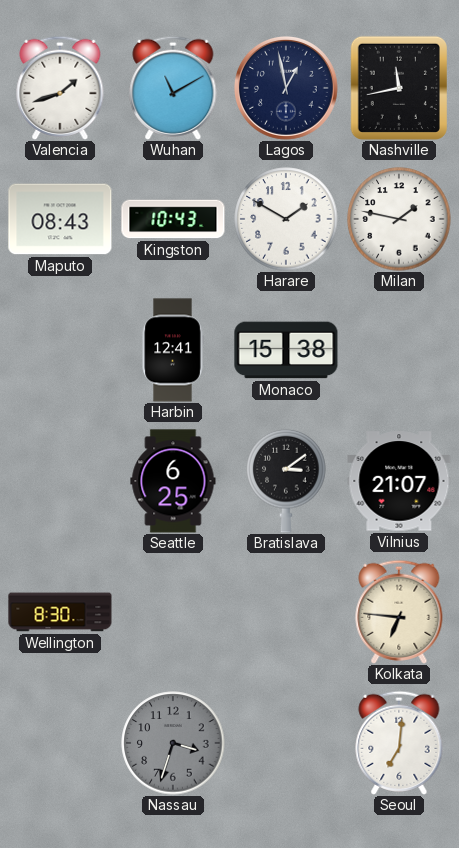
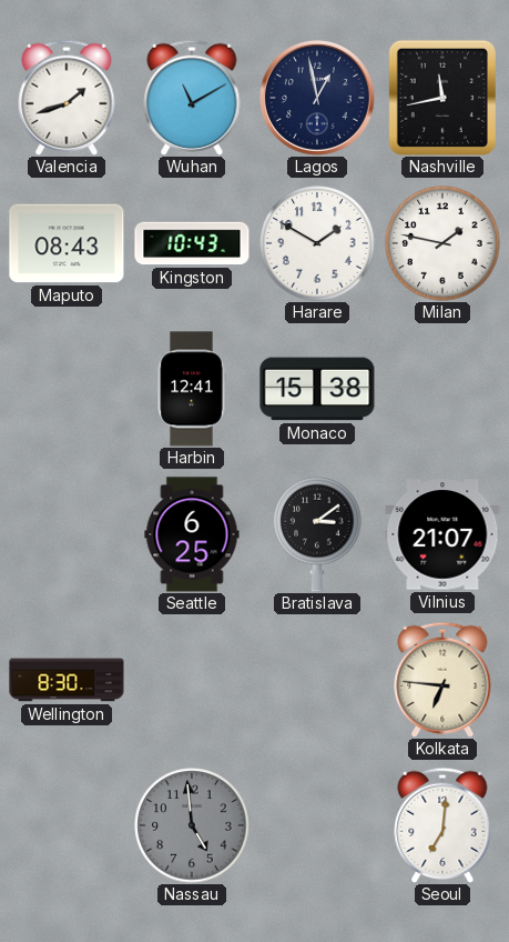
Nassau: 3:33 -> 4:59
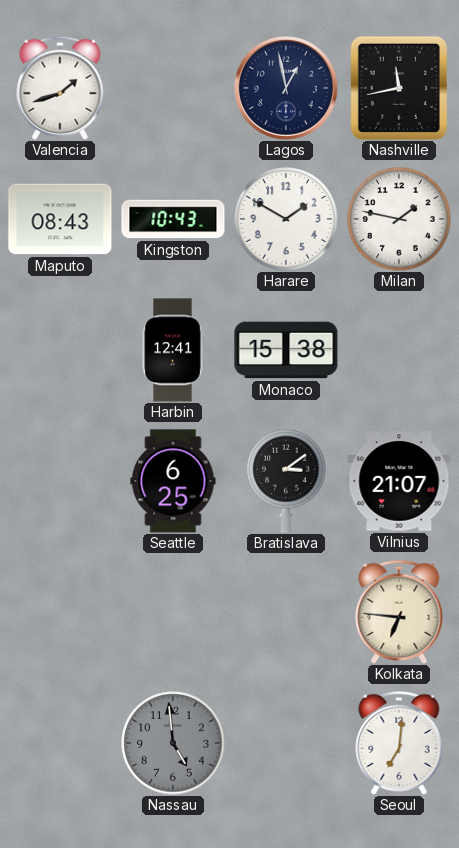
Wuhan: 11:10 -> none
Wellington: 8:30 -> none
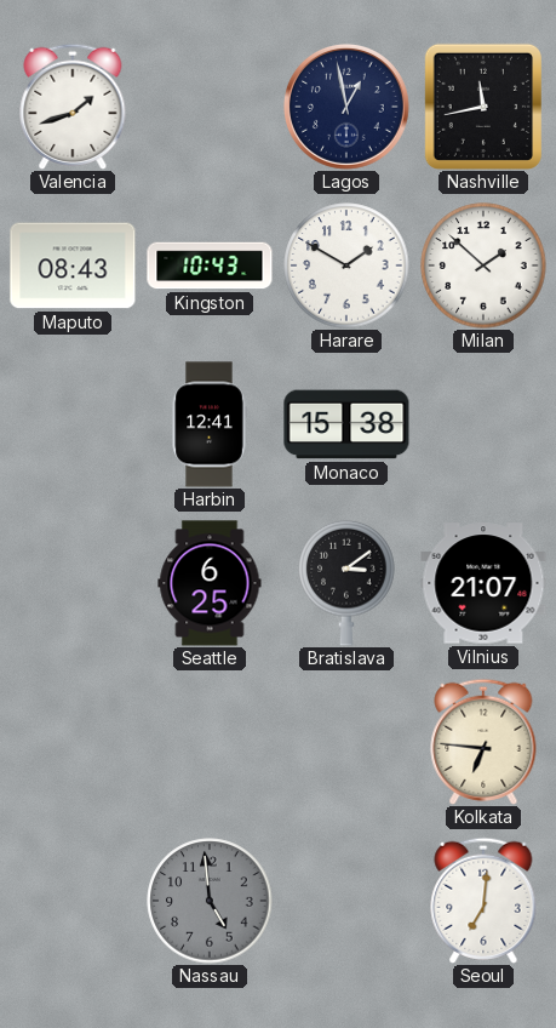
Milan: 1:47 -> 1:52
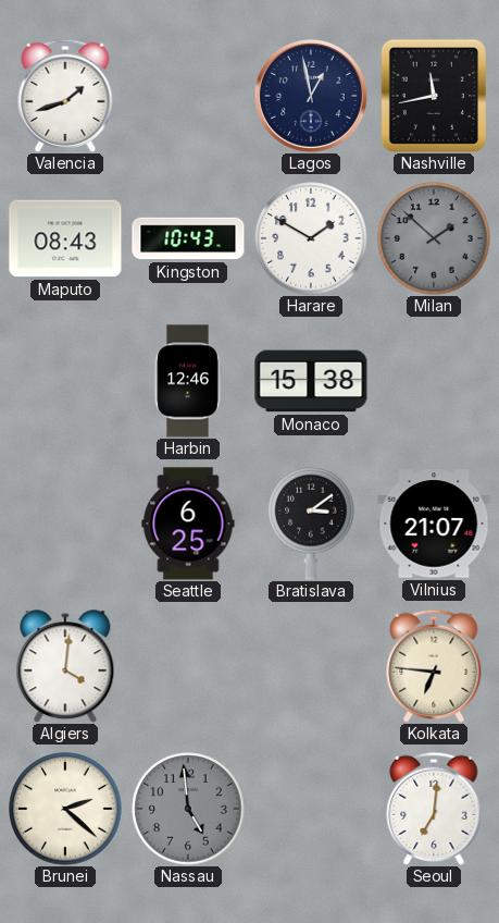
Milan dial: white -> grey
Harbin: 12:41 -> 12:46
Algiers: none -> 4:01
Brunei: none -> 2:22
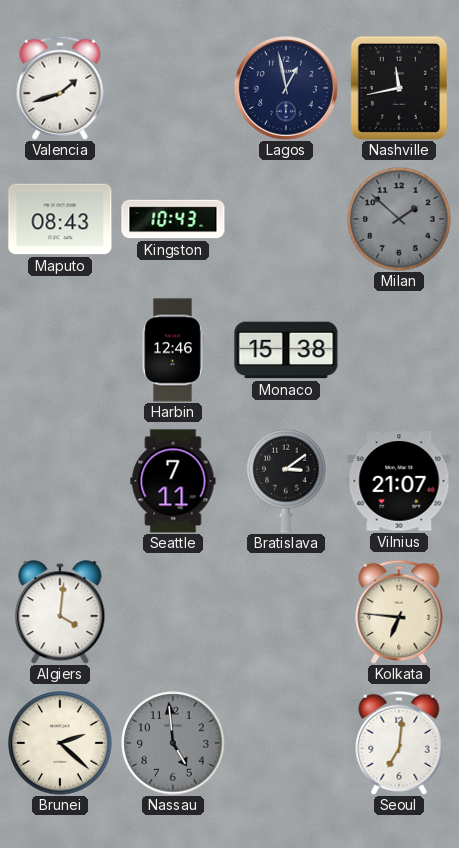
Harare: 1:50 -> none
Seattle: 6:25 -> 7:11
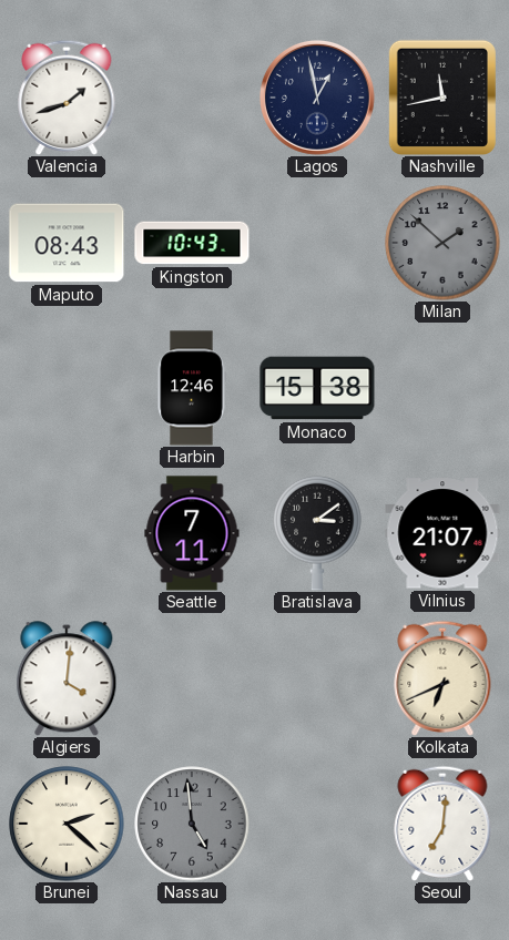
Kolkata: 6:46 -> 6:41
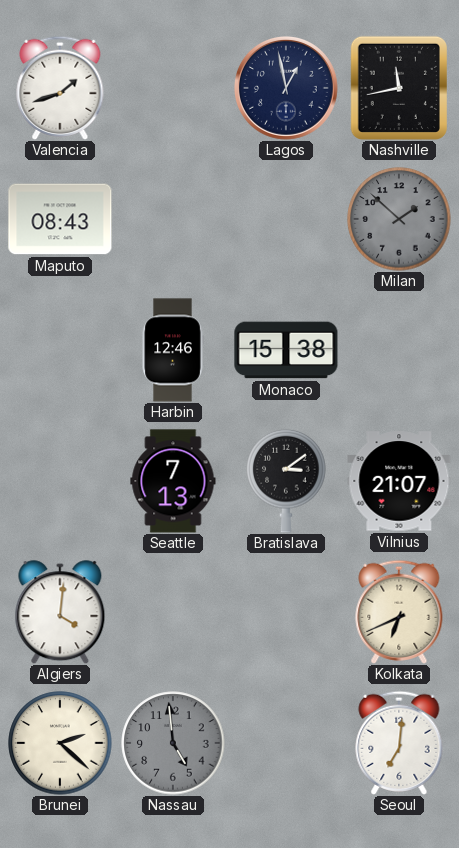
Kingston: 10:43 -> none
Seattle: 7:11 -> 7:13
